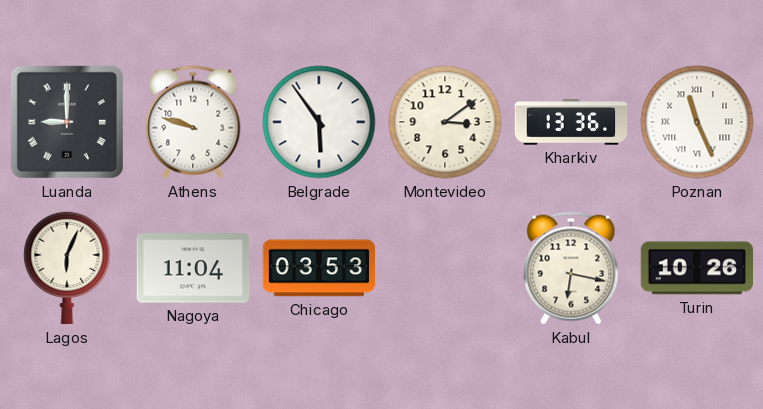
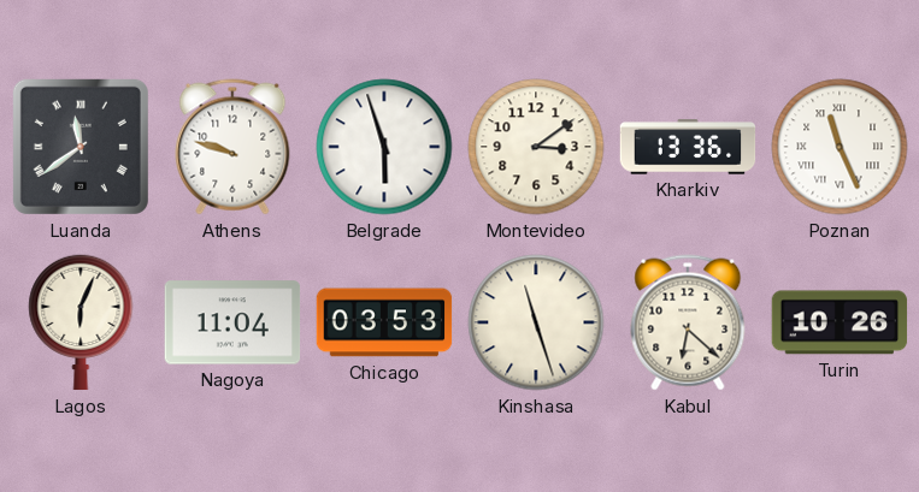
Luanda: 9:00 -> 11:39
Belgrade: 5:54 -> 5:57
Kinshasa: none -> 11:27
Kabul: 6:17 -> 6:22
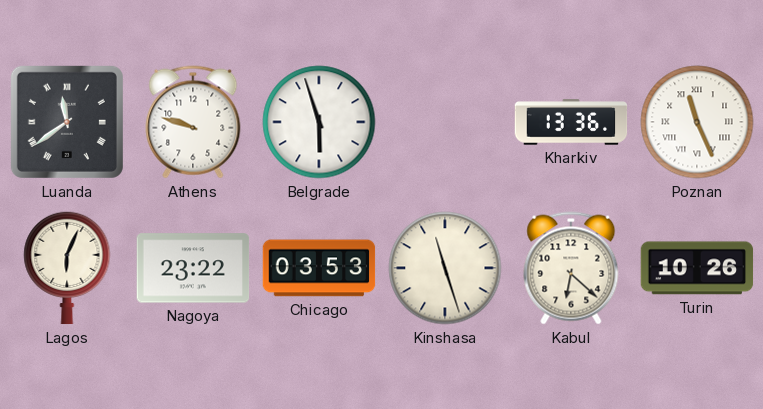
Montevideo: 3:09 -> none
Nagoya: 11:04 -> 23:22
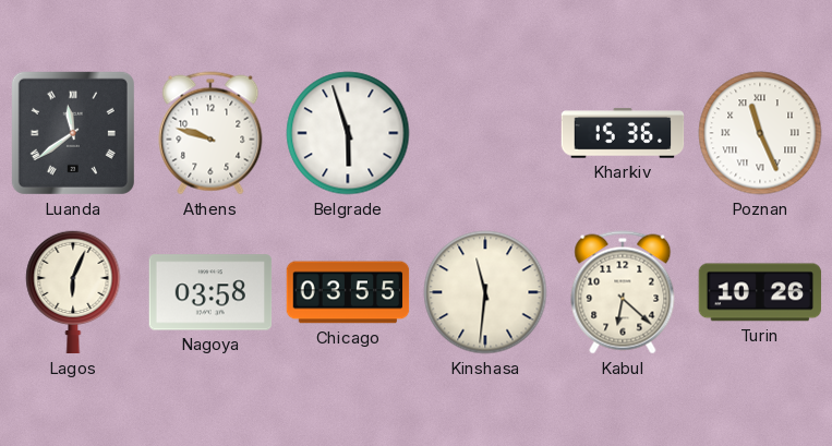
Kharkiv: 13:36 -> 15:36
Nagoya: 23:22 -> 03:58
Chicago: 03:53 -> 03:55
Kinshasa: 11:27 -> 11:31
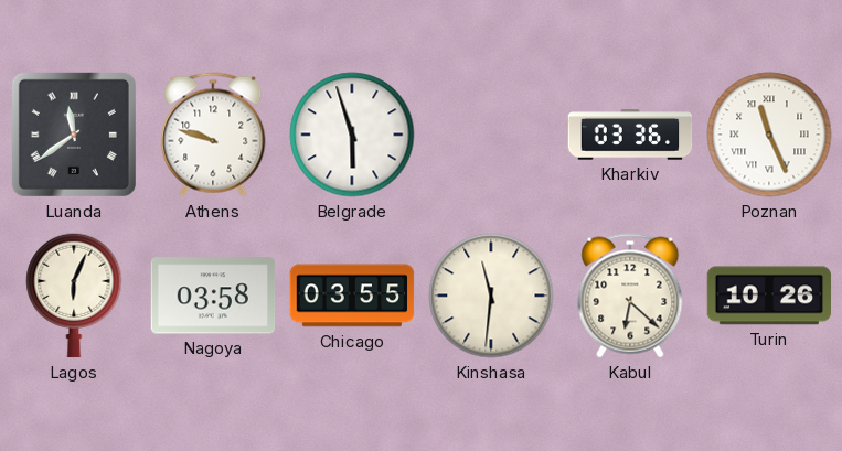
Kharkiv: 15:36 -> 03:36
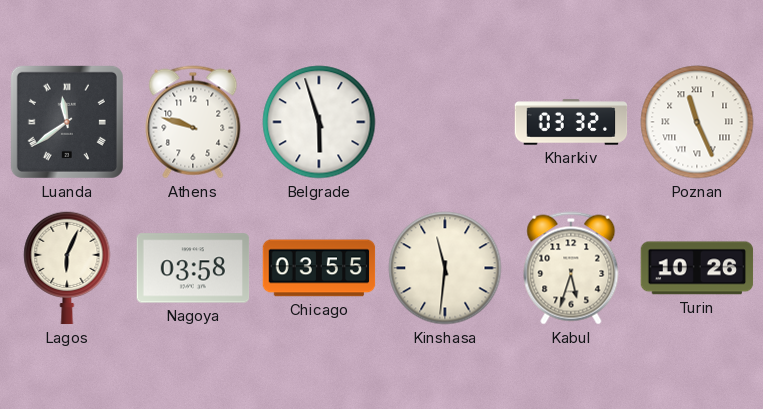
Kharkiv: 03:36 -> 03:32
Kabul: 6:22 -> 5:33
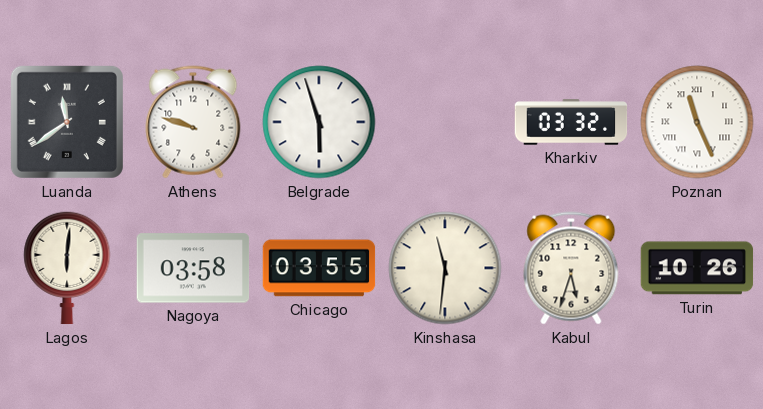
Lagos: 6:04 -> 6:01
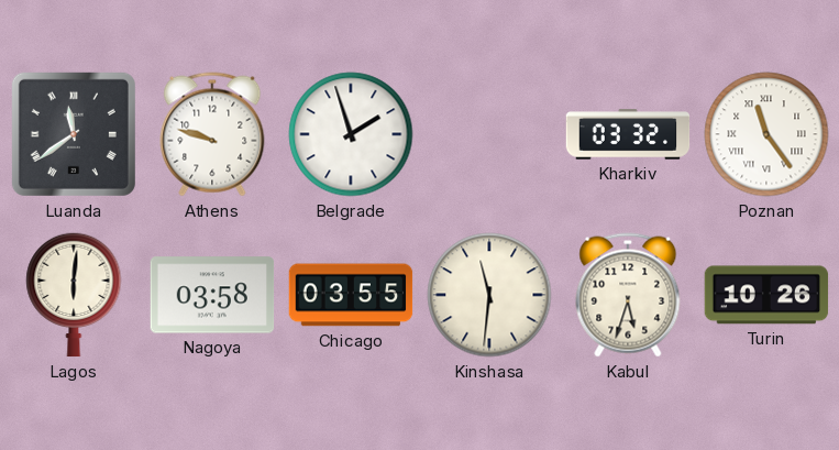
Belgrade: 5:57 -> 1:57
Poznan: 11:26 -> 11:24
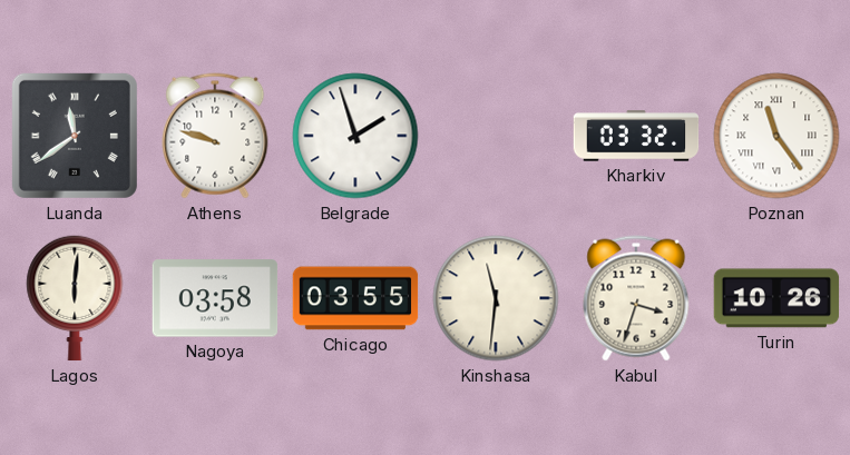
Kabul: 5:33 -> 3:33
